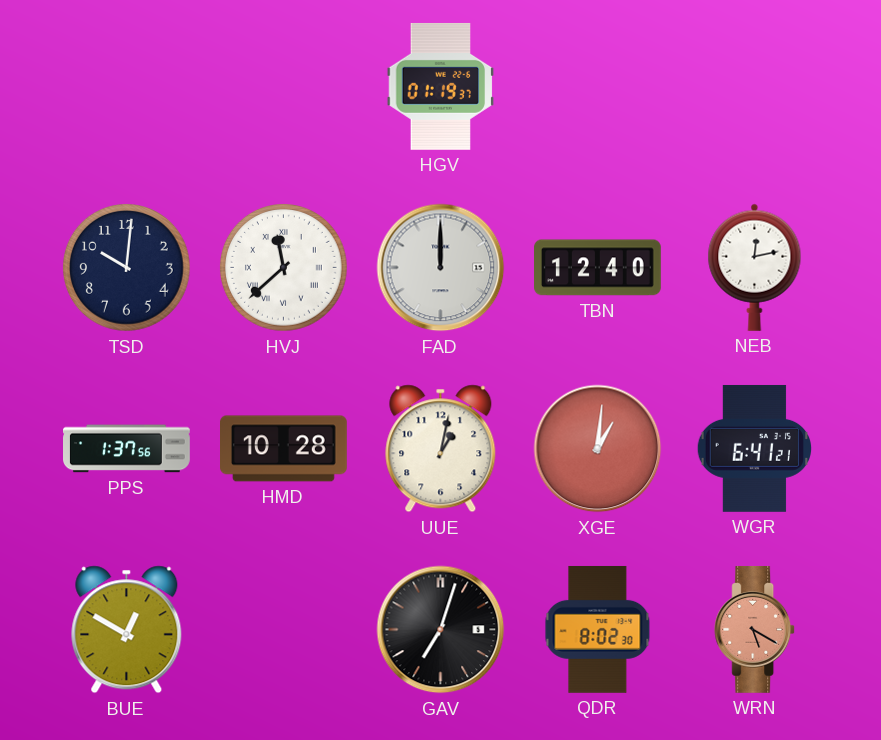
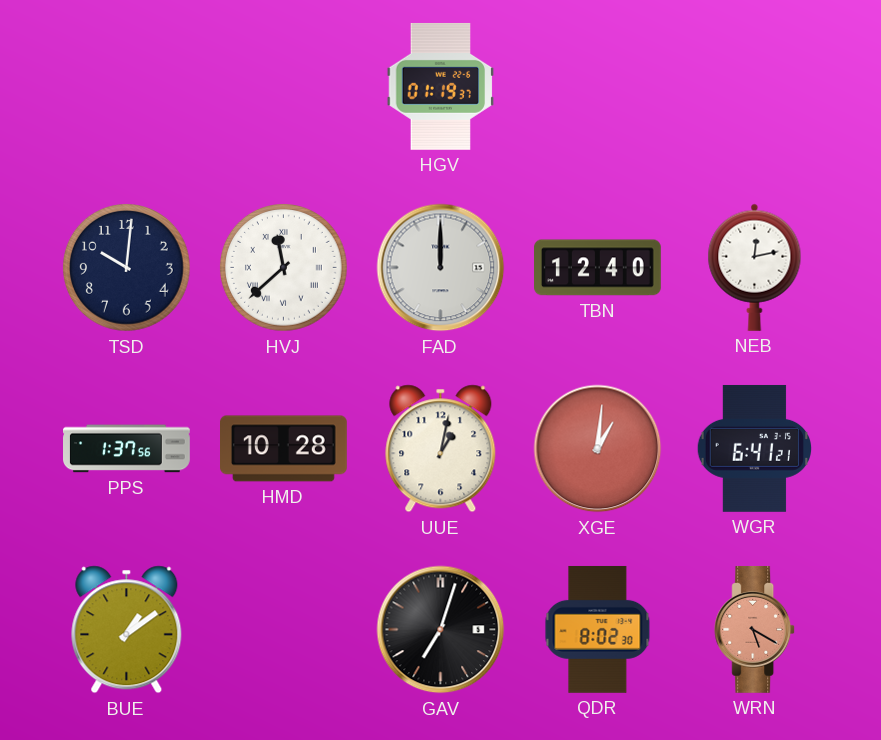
BUE: 12:50 -> 1:09
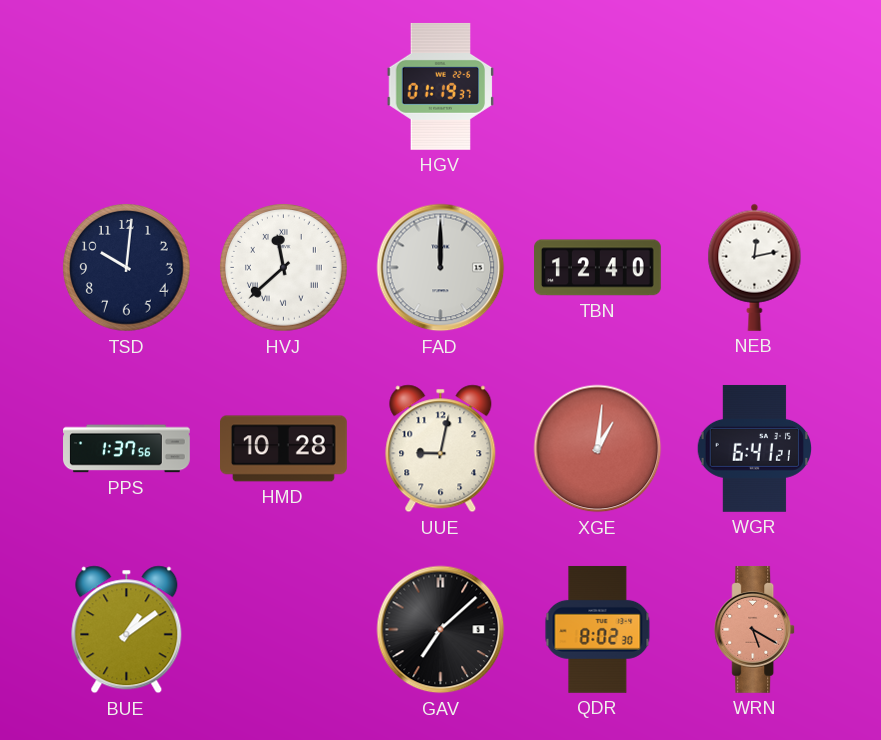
UUE: 1:02 -> 9:02
GAV: 7:03 -> 7:08
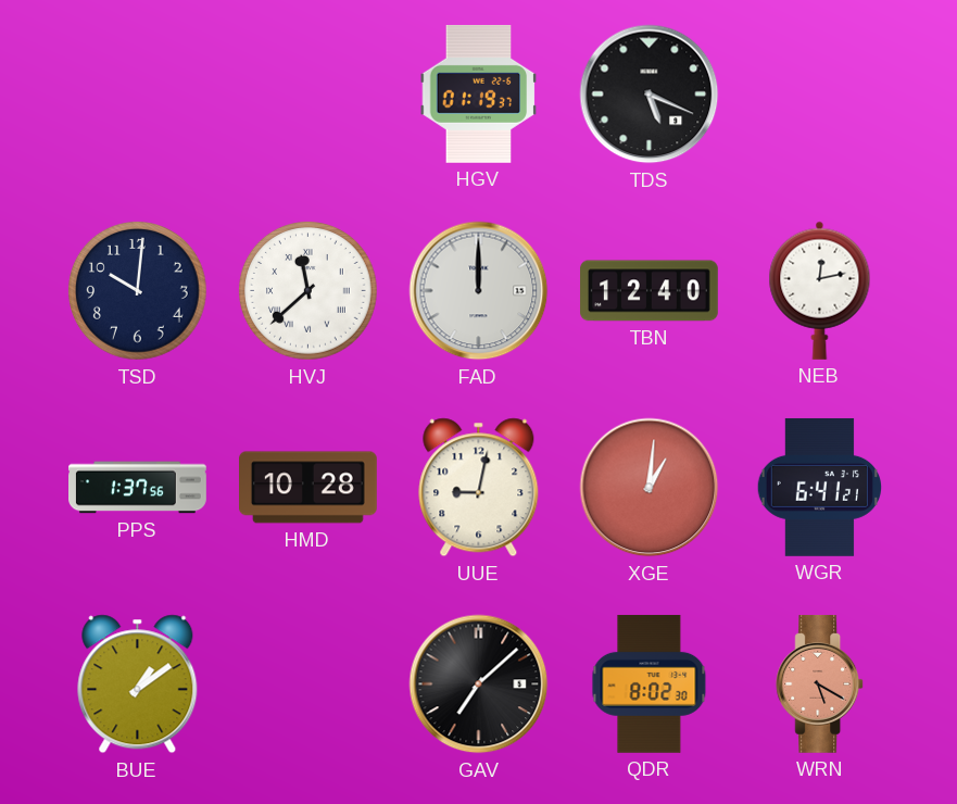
TDS: none -> 5:19
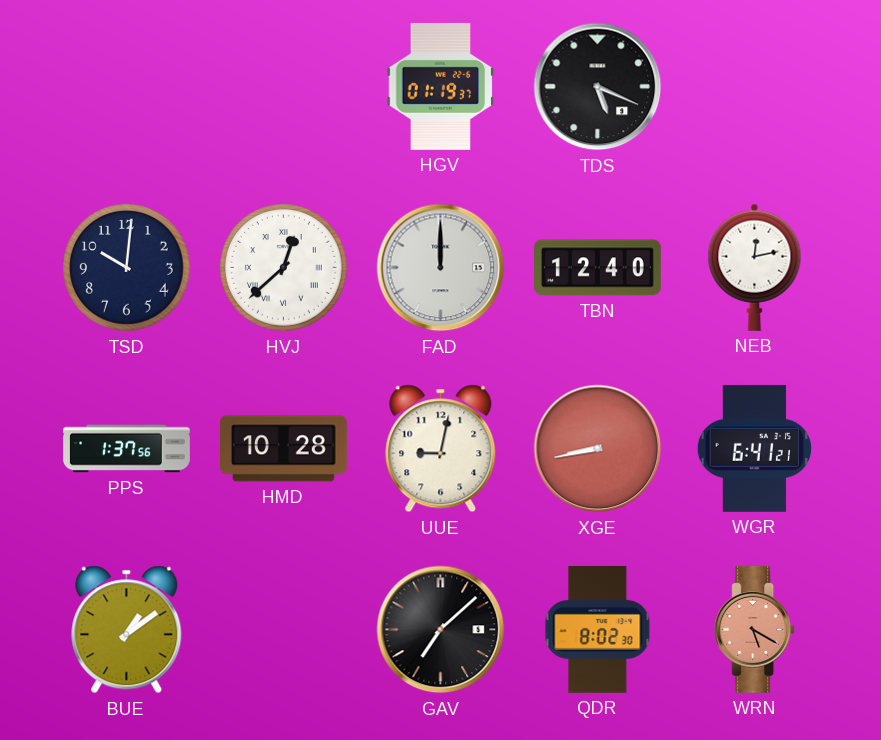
HVJ: 11:38 -> 12:38
XGE: 1:01 -> 8:43
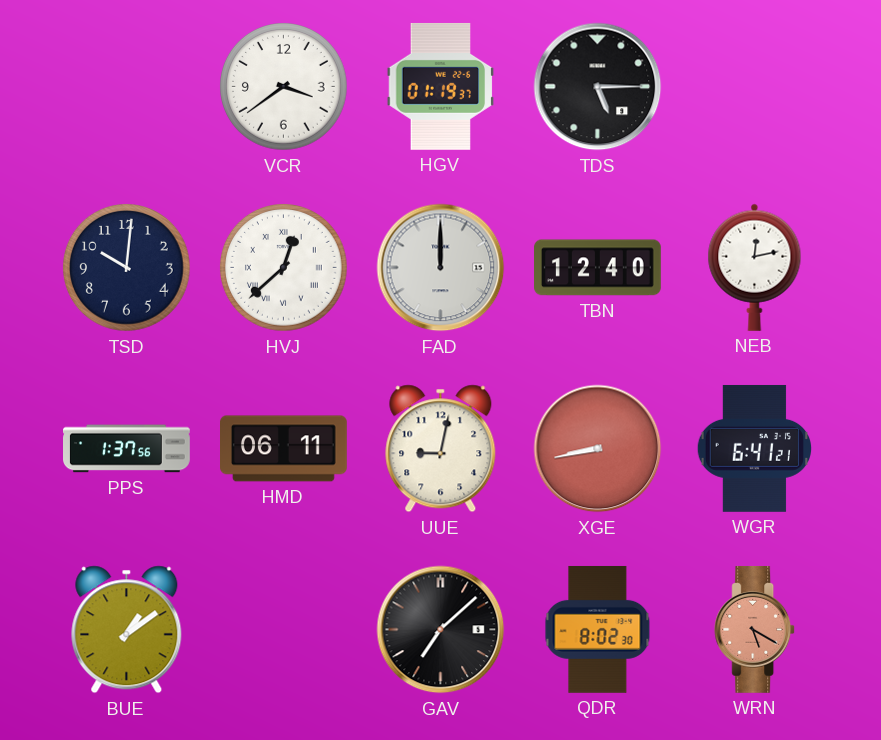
VCR: none -> 3:39
TDS: 5:19 -> 5:15
HMD: 10:28 -> 06:11
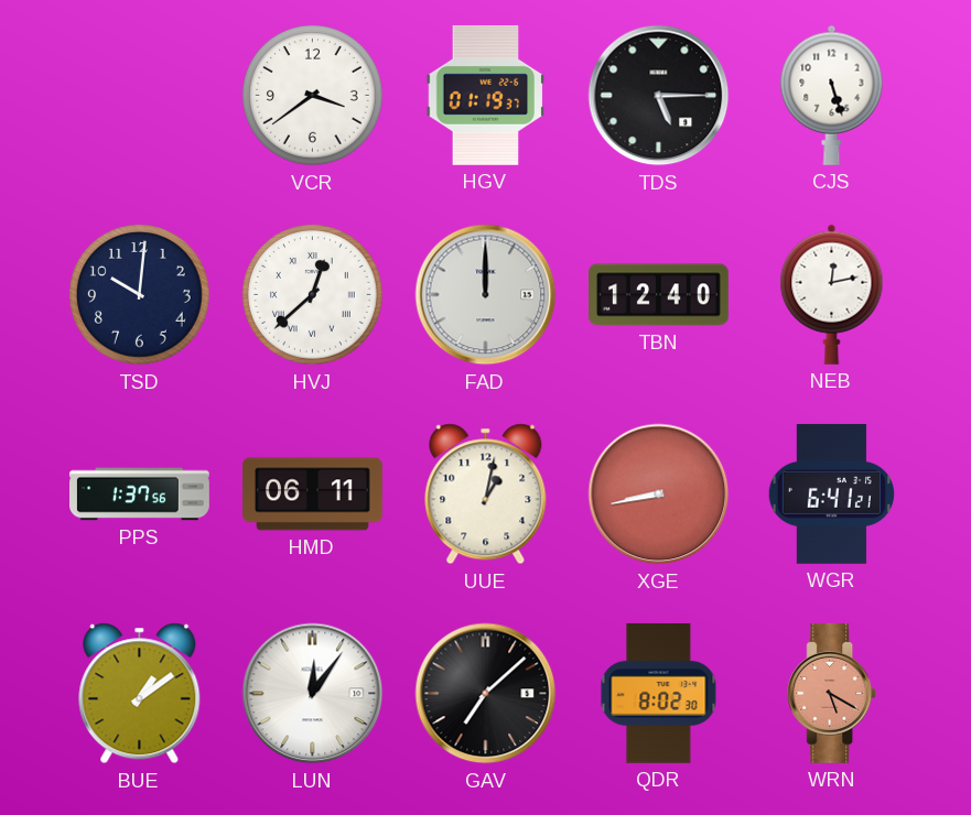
CJS: none -> 5:27
UUE: 9:02 -> 1:02
LUN: none -> 12:06
